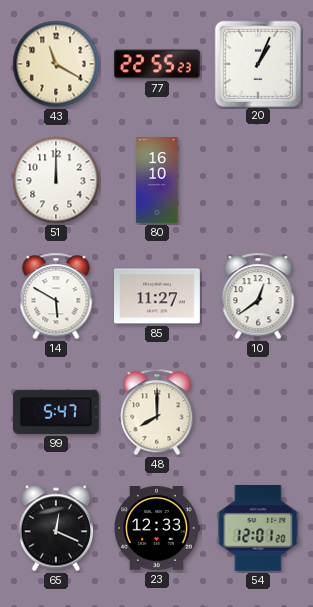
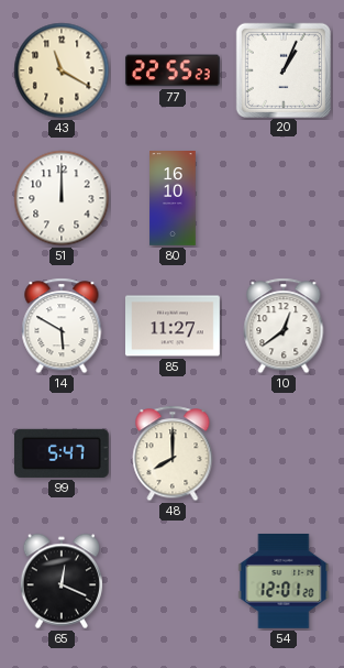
23: 12:33 -> none
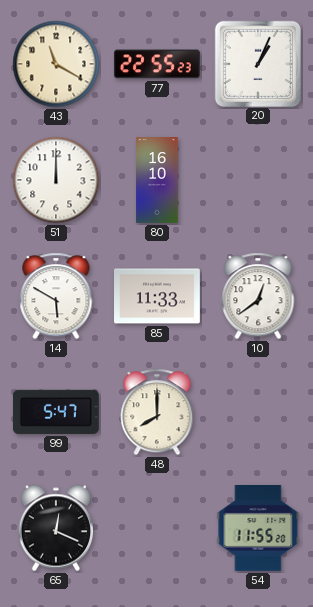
85: 11:27 -> 11:33
54: 12:01 -> 11:55
